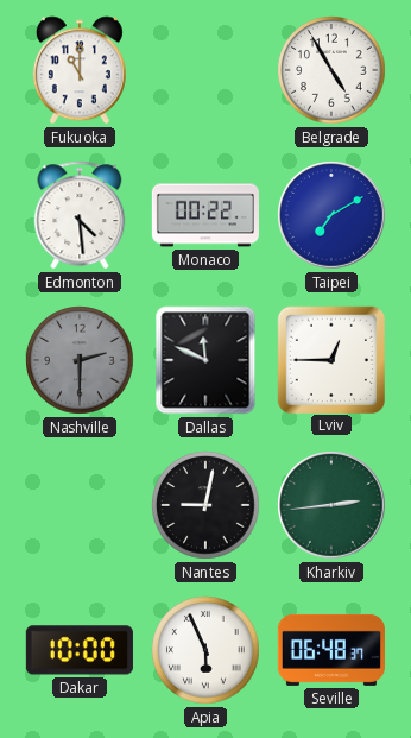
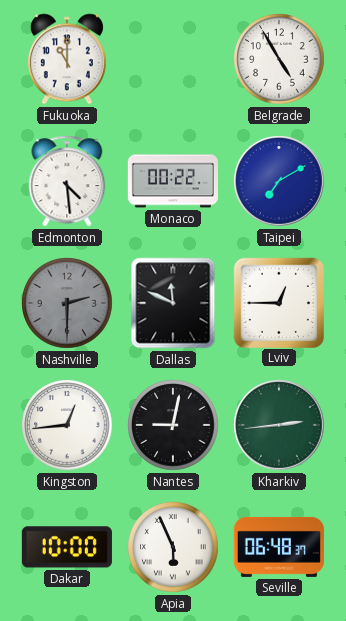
Kingston: none -> 12:44
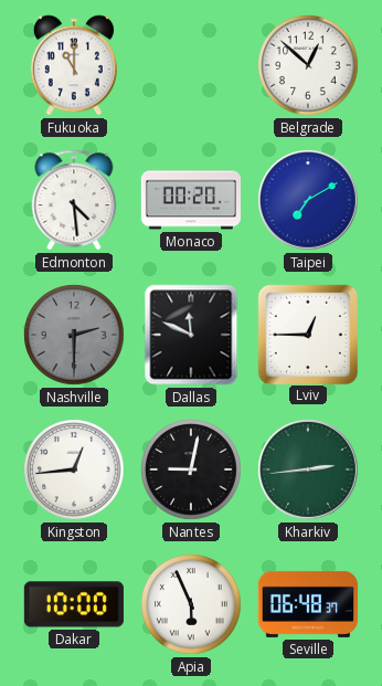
Belgrade: 4:55 -> 12:52
Monaco: 00:22 -> 00:20
